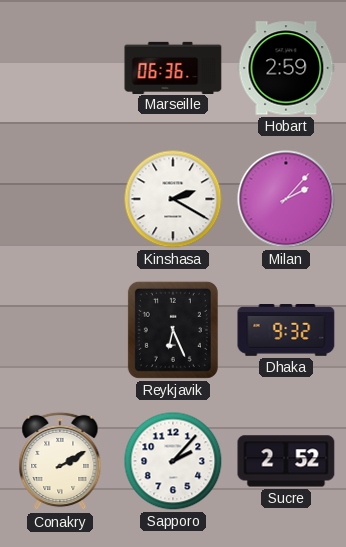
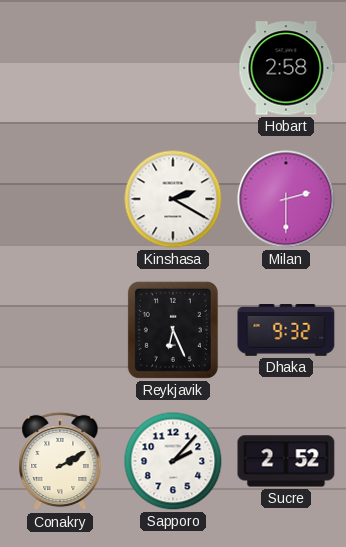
Marseille: 06:36 -> none
Hobart: 2:59 -> 2:58
Milan: 2:07 -> 2:30
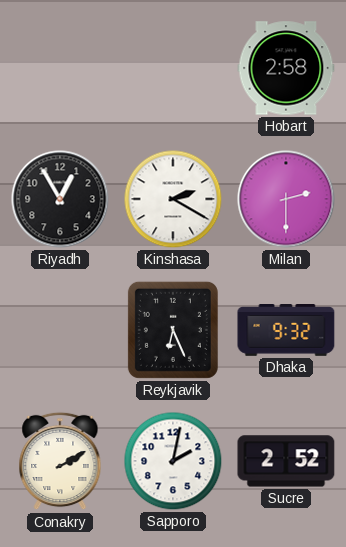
Riyadh: none -> 12:55
Sapporo: 2:07 -> 2:02
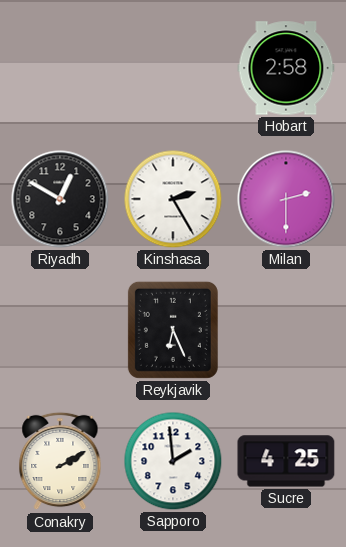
Riyadh: 12:55 -> 12:50
Kinshasa: 2:20 -> 2:25
Dhaka: 9:32 -> none
Sapporo: 2:02 -> 1:59
Sucre: 2:52 -> 4:25
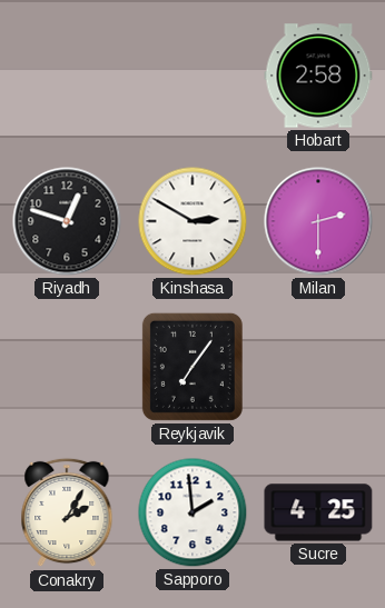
Riyadh: 12:50 -> 12:48
Kinshasa: 2:25 -> 2:50
Reykjavik: 6:26 -> 7:06
Conakry: 2:10 -> 2:05
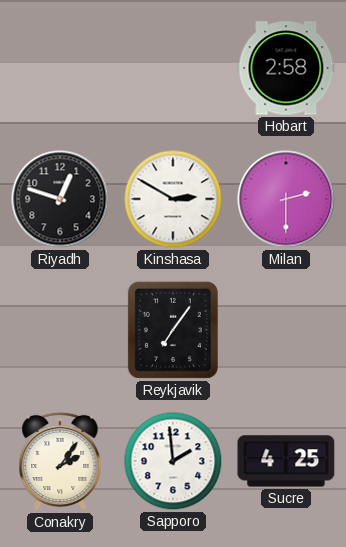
Conakry: 2:05 -> 2:06
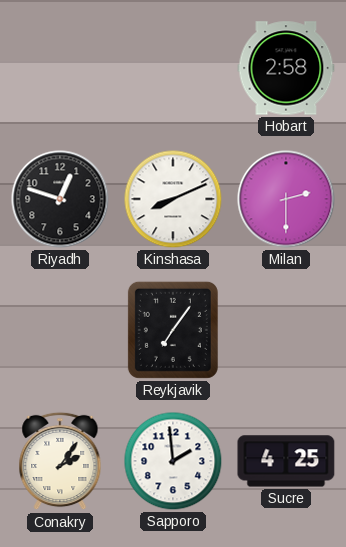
Kinshasa: 2:50 -> 8:11
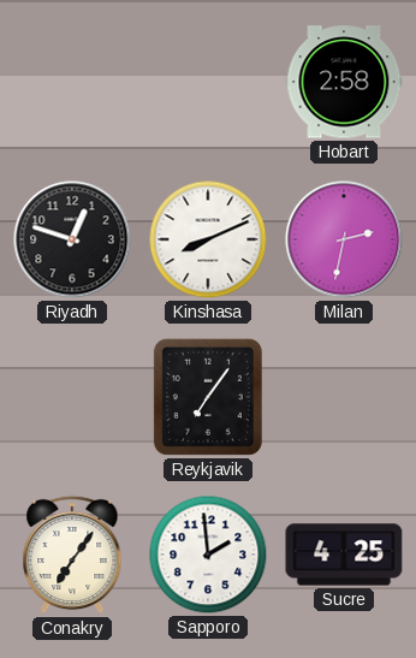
Milan: 2:30 -> 2:32
Conakry: 2:06 -> 7:06
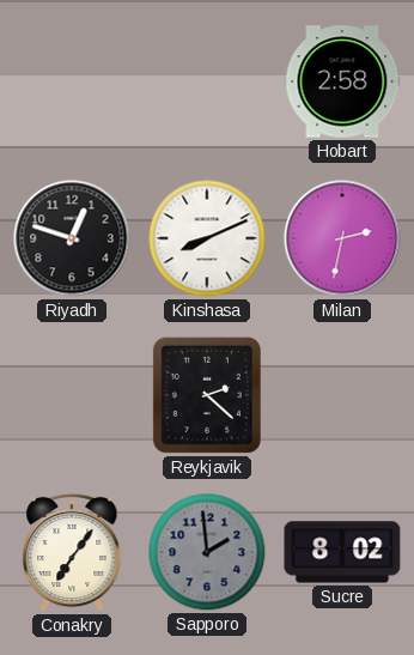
Reykjavik: 7:06 -> 2:22
Sapporo dial: white -> grey
Sucre: 4:25 -> 8:02
